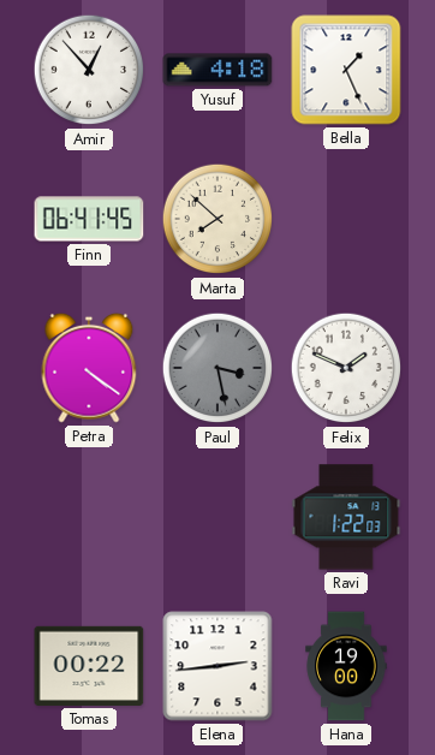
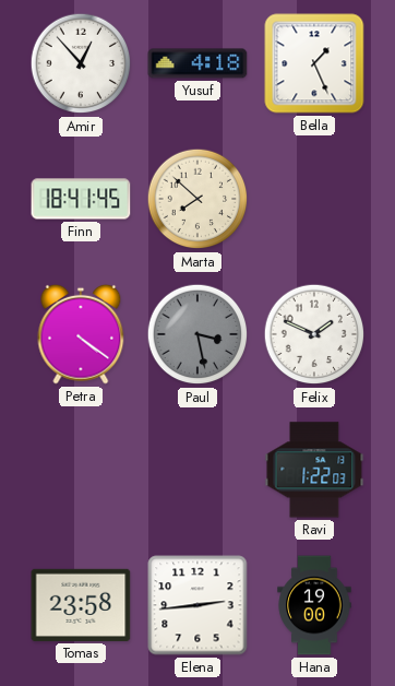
Finn: 06:41 -> 18:41
Tomas: 00:22 -> 23:58
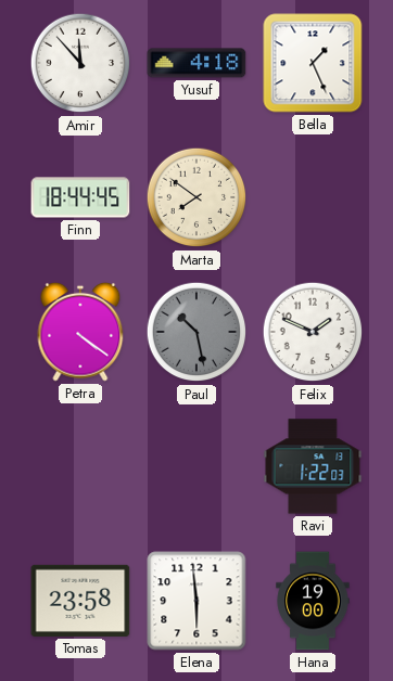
Amir: 12:53 -> 11:53
Finn: 18:41 -> 18:44
Marta: 7:52 -> 7:51
Paul: 3:28 -> 10:28
Elena: 2:44 -> 5:59
